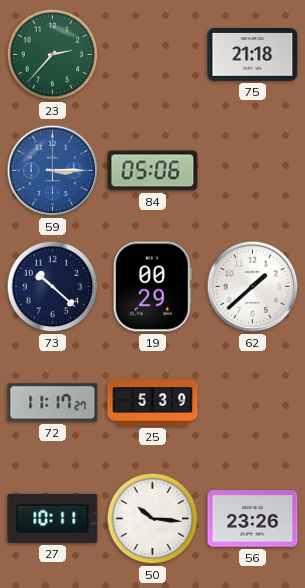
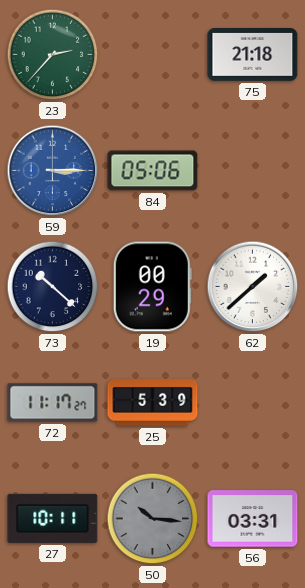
50 dial: white -> grey
56: 23:26 -> 03:31
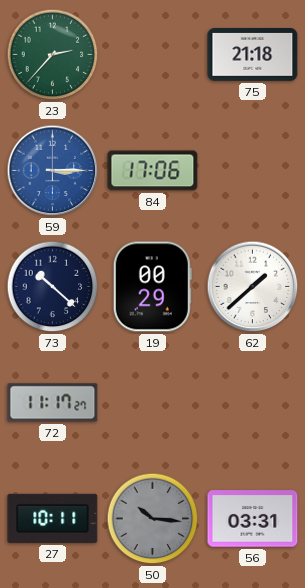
84: 05:06 -> 17:06
25: 5:39 -> none
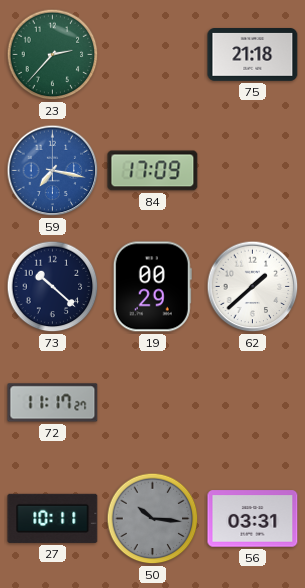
59: 3:15 -> 7:17
84: 17:06 -> 17:09
